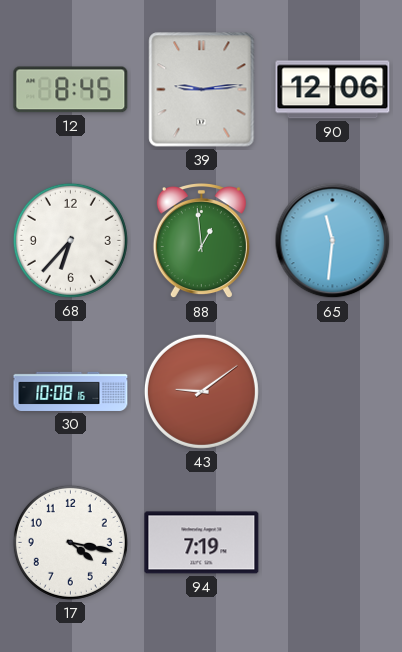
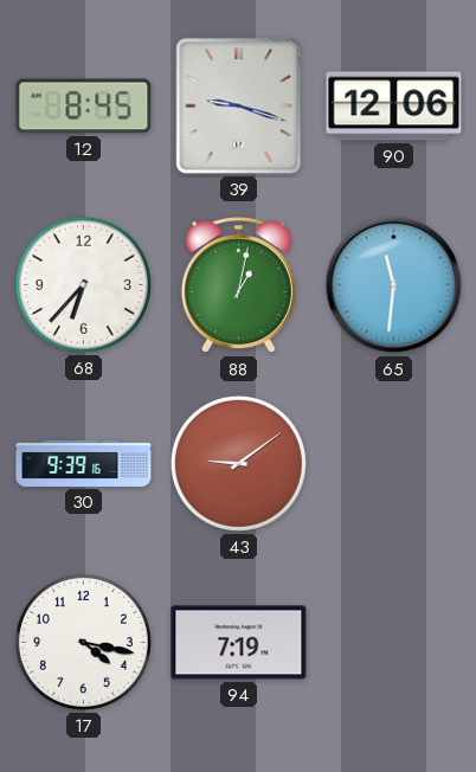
39: 9:14 -> 9:18
88: 12:59 -> 1:02
30: 10:08 -> 9:39
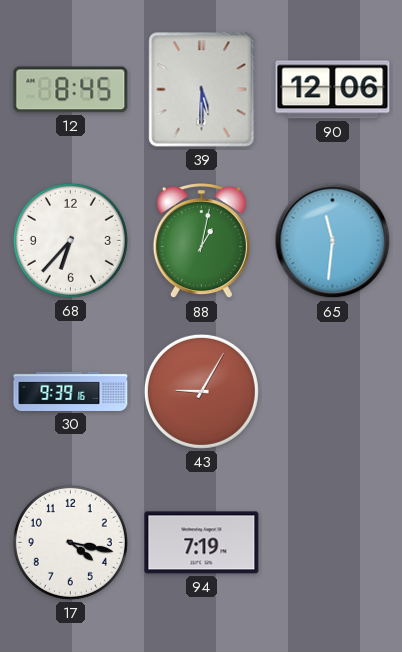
39: 9:18 -> 5:30
43: 9:09 -> 9:05
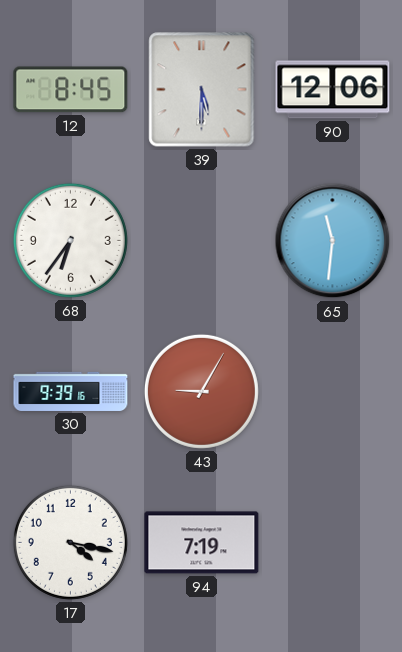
68: 6:37 -> 6:36
88: 1:02 -> none
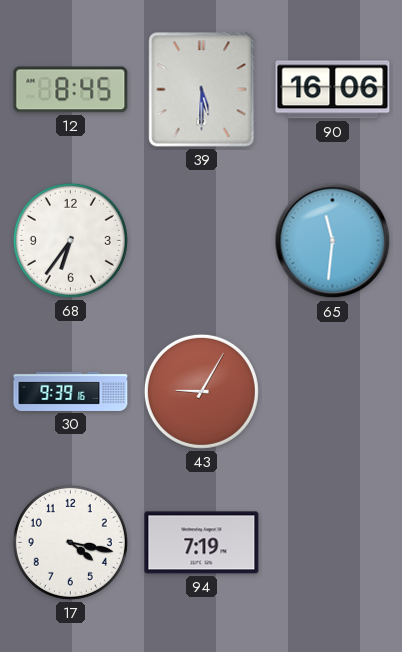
90: 12:06 -> 16:06
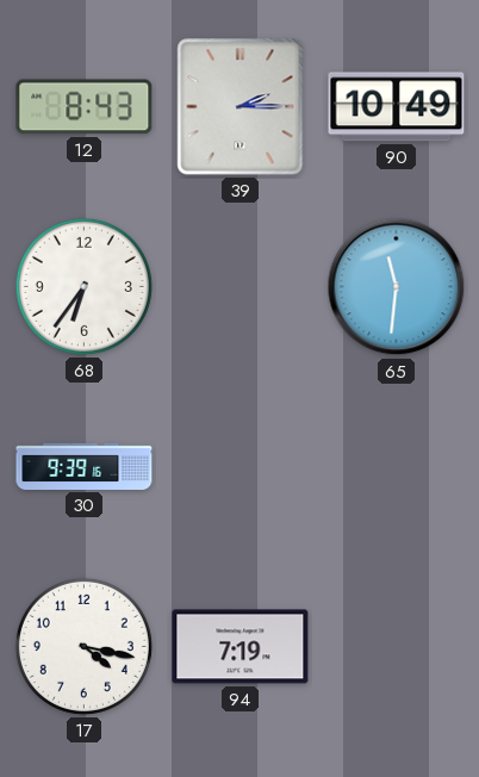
12: 8:45 -> 8:43
39: 5:30 -> 2:15
90: 16:06 -> 10:49
43: 9:05 -> none
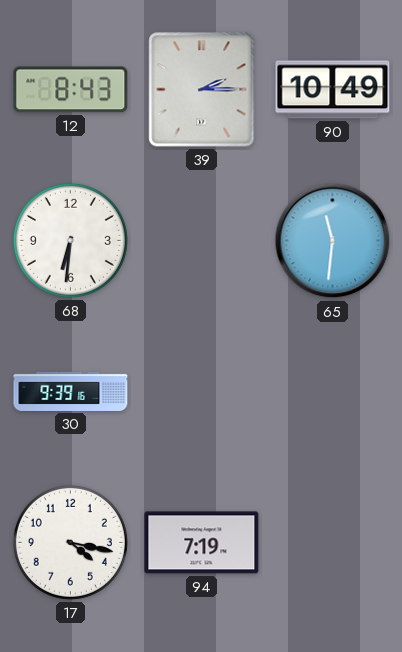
68: 6:36 -> 6:31
